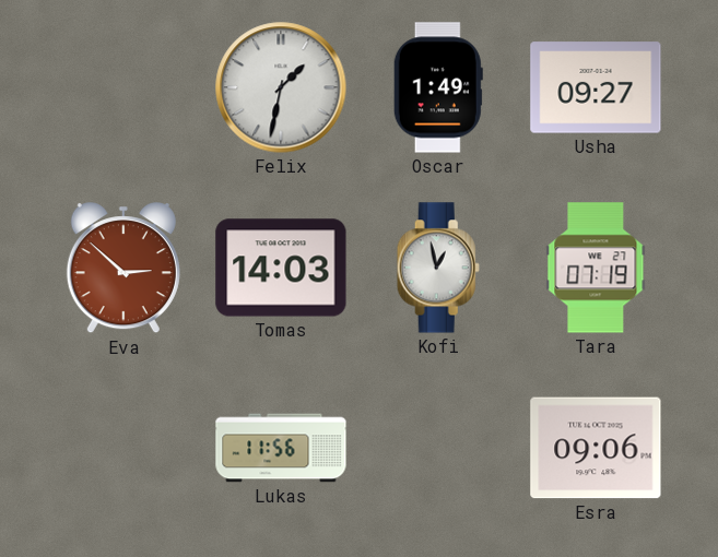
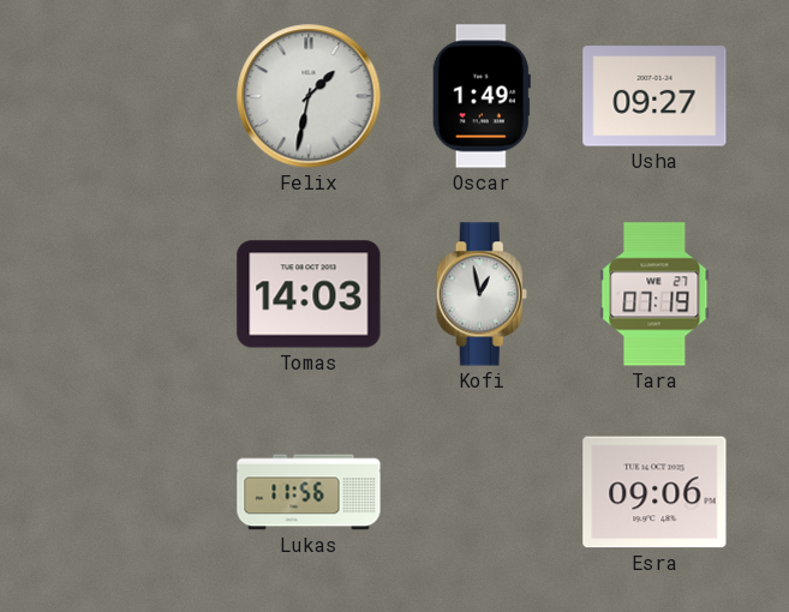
Eva: 2:52 -> none
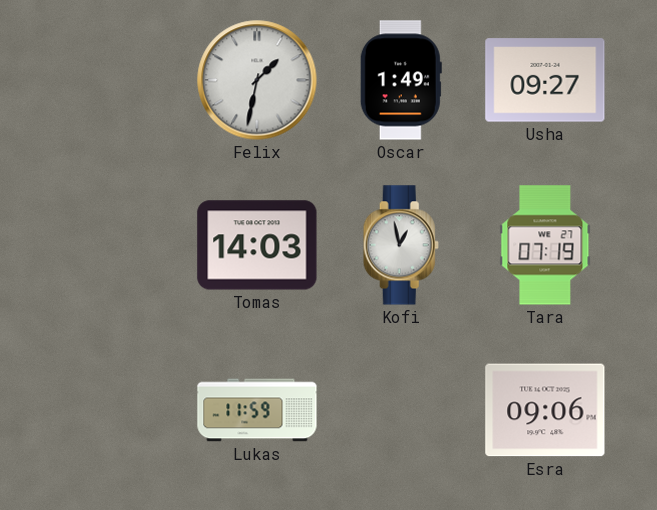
Lukas: 11:56 -> 11:59
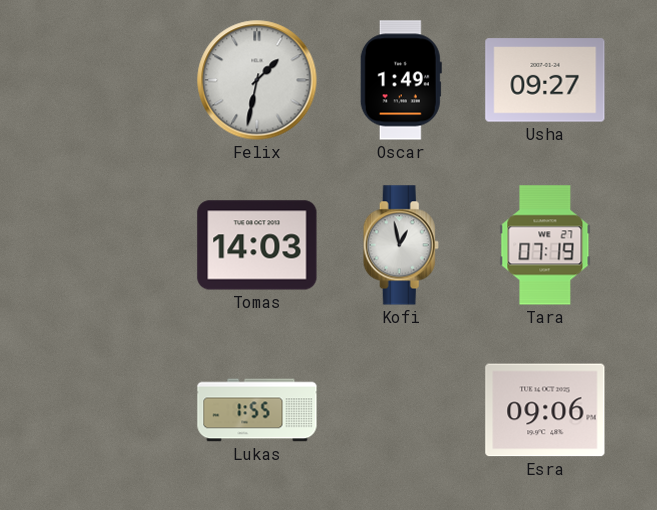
Lukas: 11:59 -> 1:55
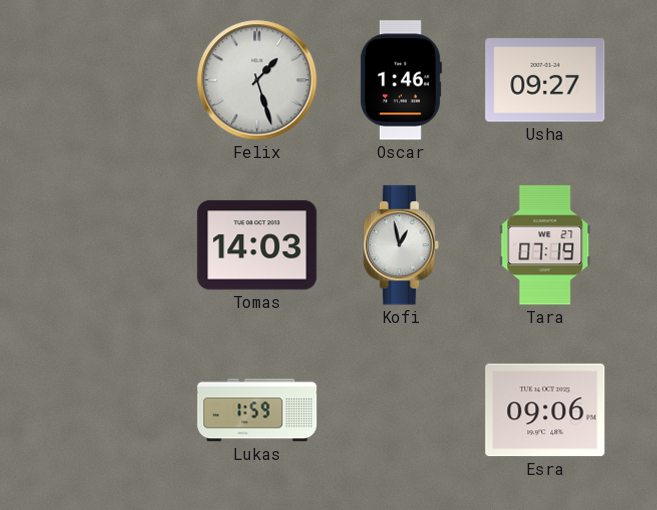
Felix: 1:32 -> 1:27
Oscar: 1:49 -> 1:46
Lukas: 1:55 -> 1:59
